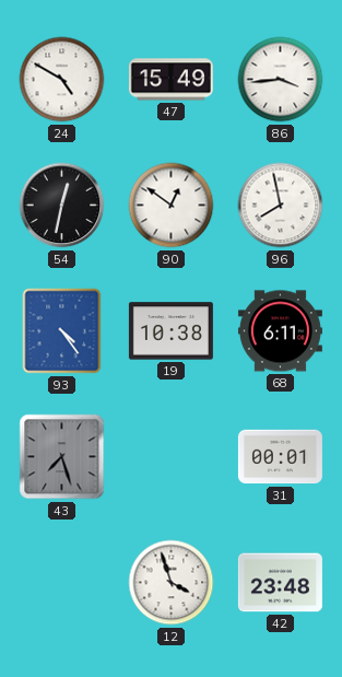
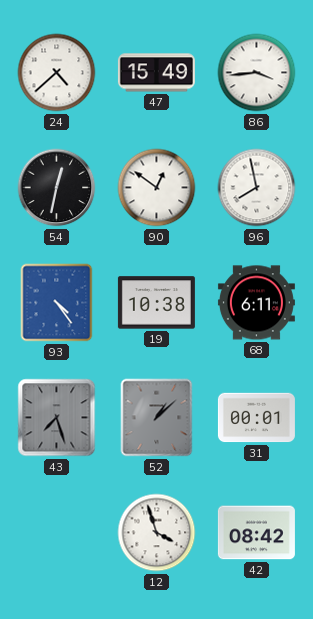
24: 4:50 -> 4:38
52: none -> 1:08
42: 23:48 -> 08:42
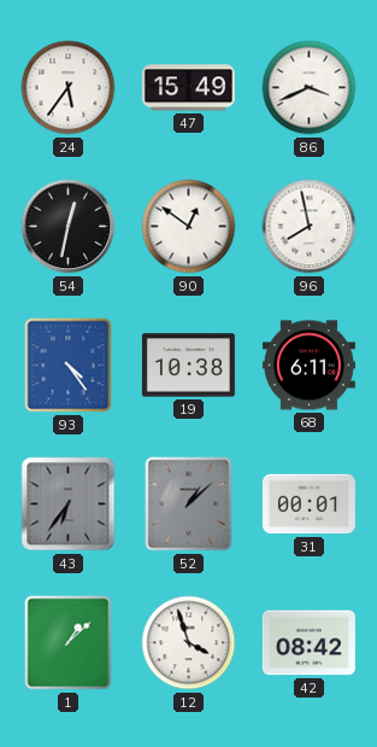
24: 4:38 -> 5:36
86: 3:44 -> 3:41
43: 7:27 -> 6:36
1: none -> 1:08
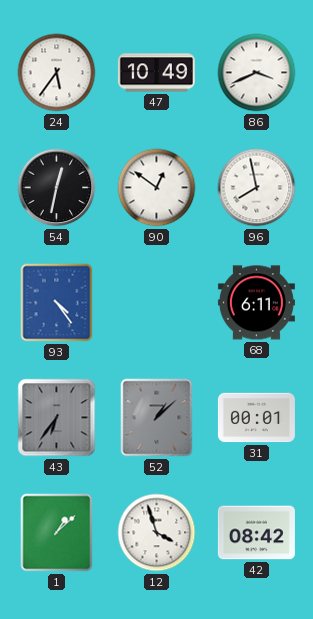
47: 15:49 -> 10:49
19: 10:38 -> none
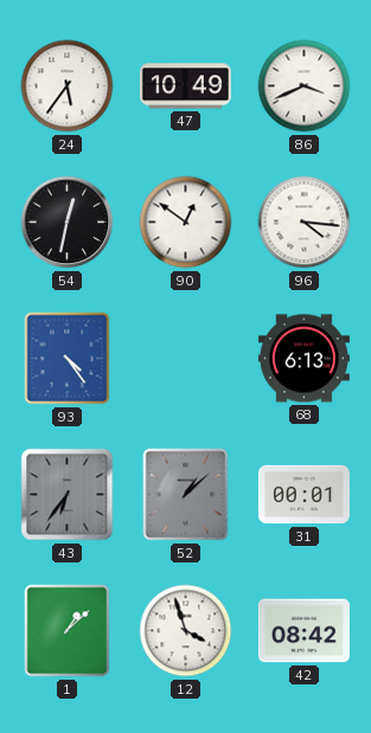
96: 7:58 -> 4:16
68: 6:11 -> 6:13
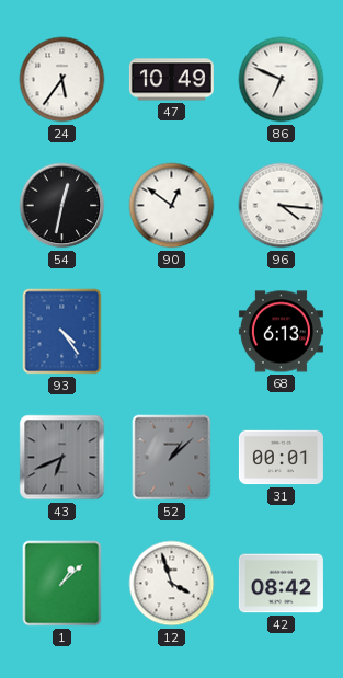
86: 3:41 -> 6:49
43: 6:36 -> 6:41
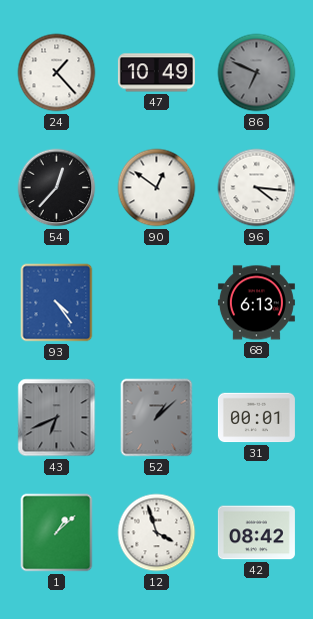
24: 5:36 -> 1:23
86 dial: white -> grey
54: 12:32 -> 12:37
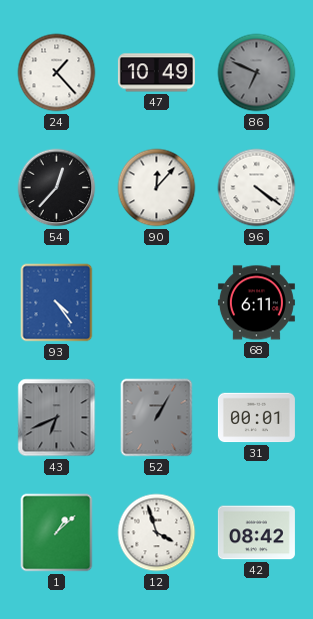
90: 12:51 -> 12:07
96: 4:16 -> 4:21
68: 6:13 -> 6:11
52: 1:08 -> 1:05
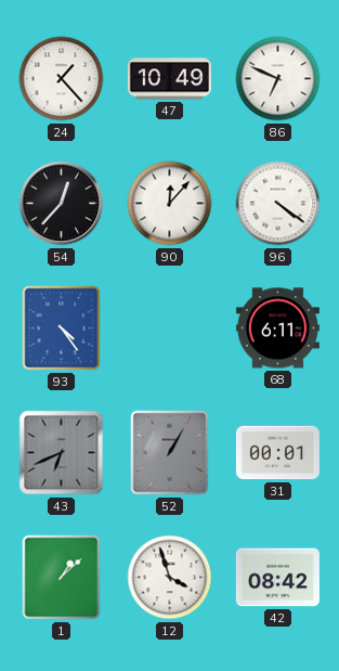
86 dial: grey -> white
